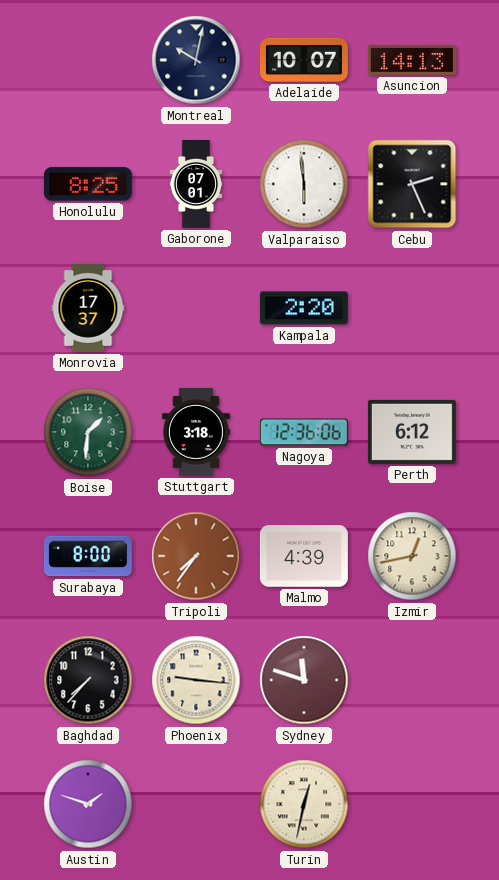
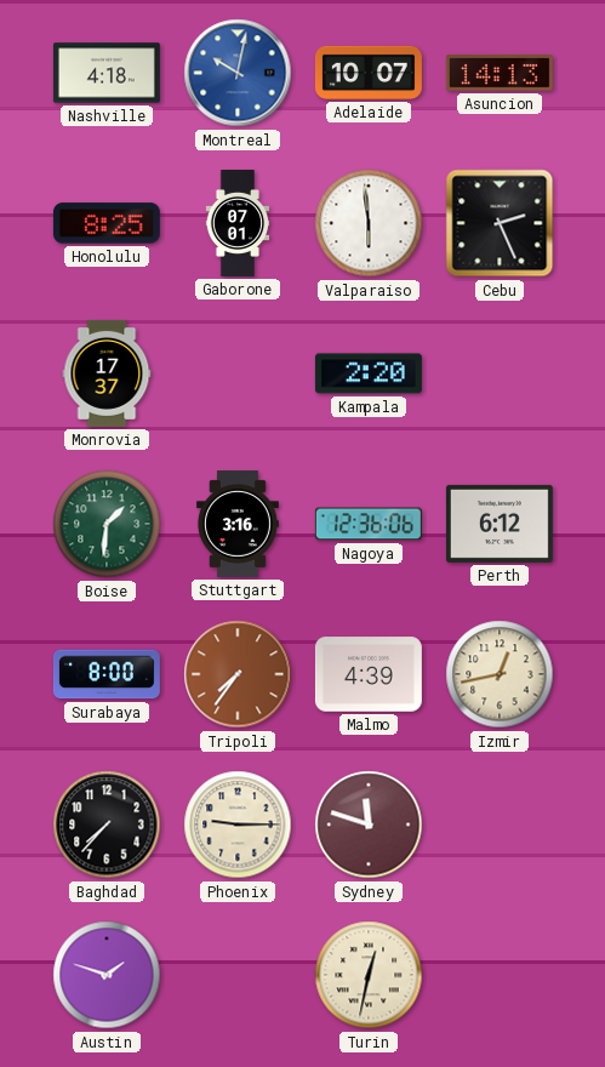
Nashville: none -> 4:18
Montreal dial: navy -> blue
Stuttgart: 3:18 -> 3:16
Phoenix: 9:16 -> 9:15
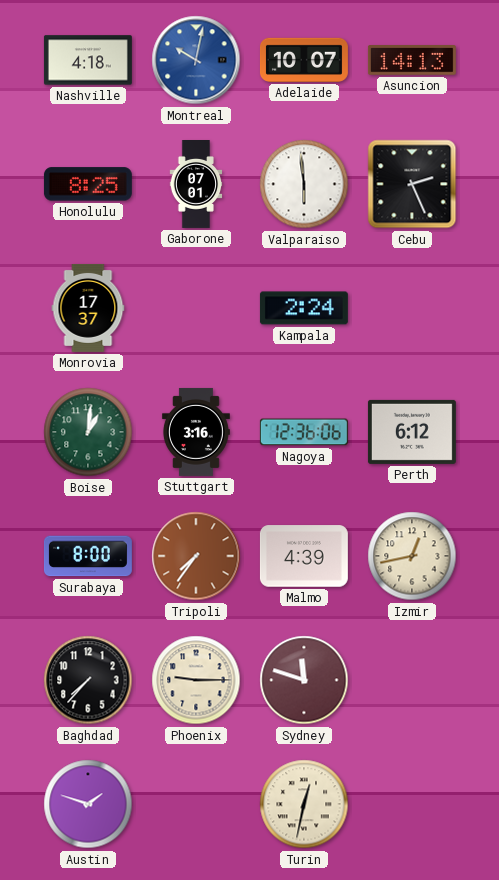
Kampala: 2:20 -> 2:24
Boise: 1:31 -> 1:01
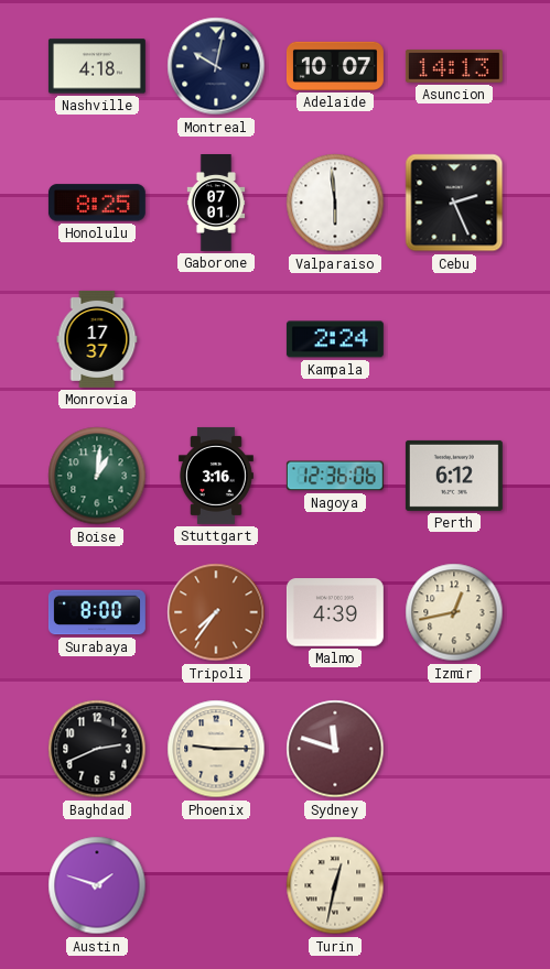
Montreal dial: blue -> navy
Baghdad: 7:37 -> 2:41
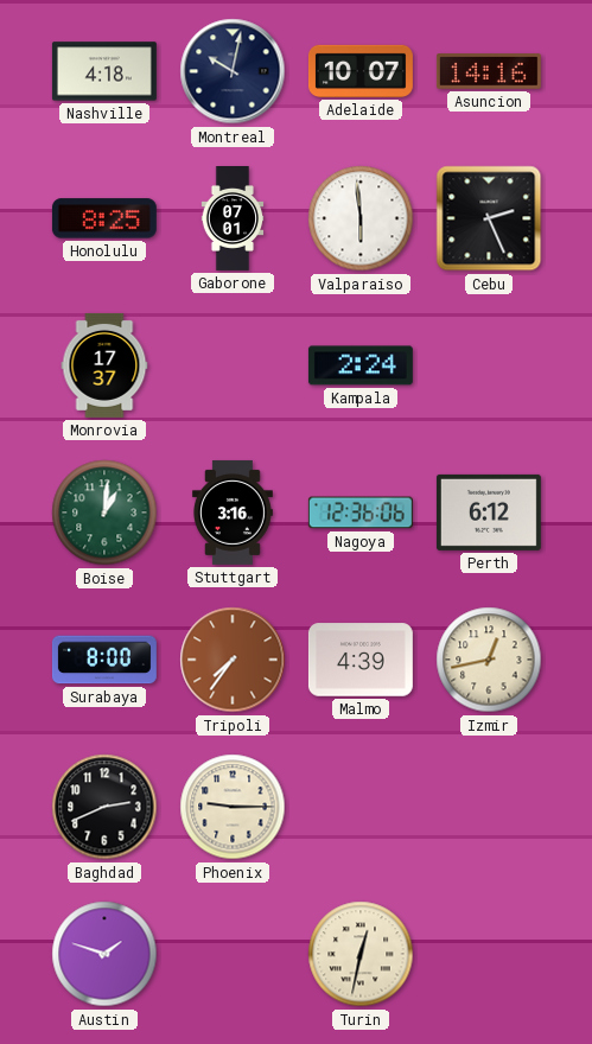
Asuncion: 14:13 -> 14:16
Sydney: 11:48 -> none
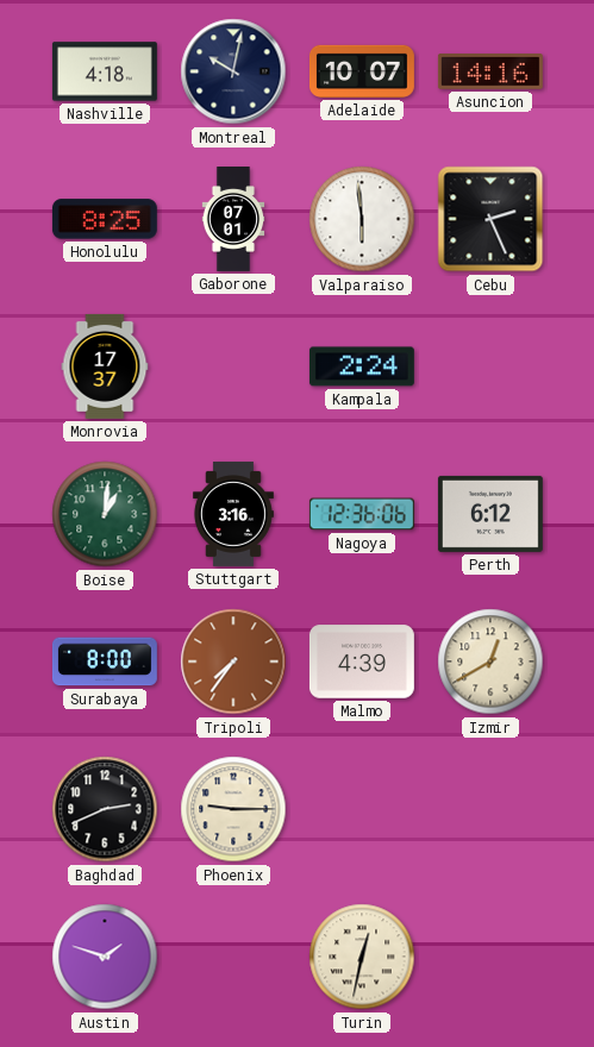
Izmir: 12:43 -> 12:40
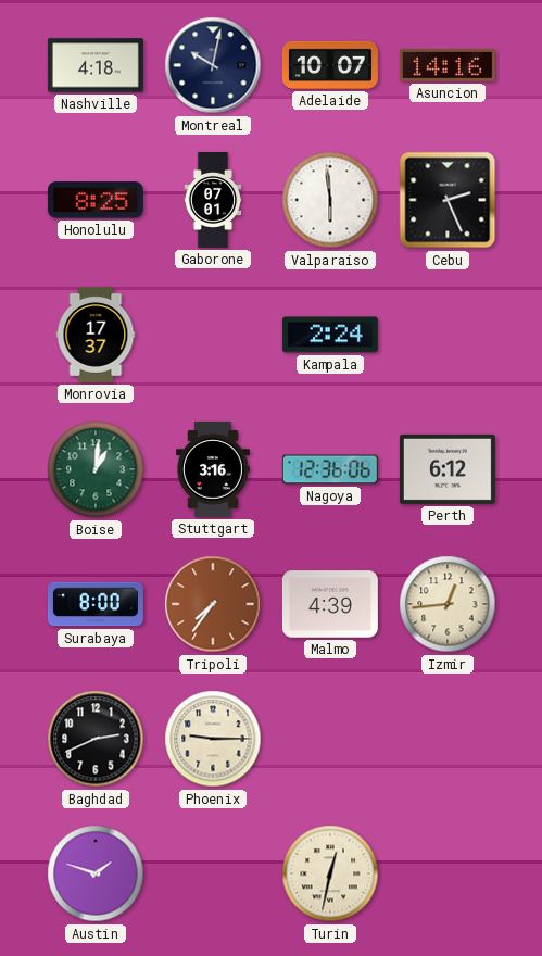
Izmir: 12:40 -> 12:44
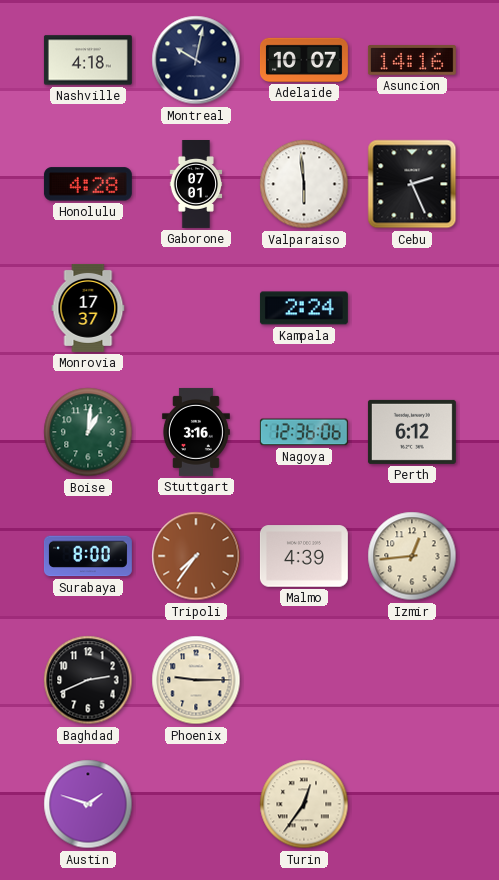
Honolulu: 8:25 -> 4:28
Turin: 12:32 -> 12:36
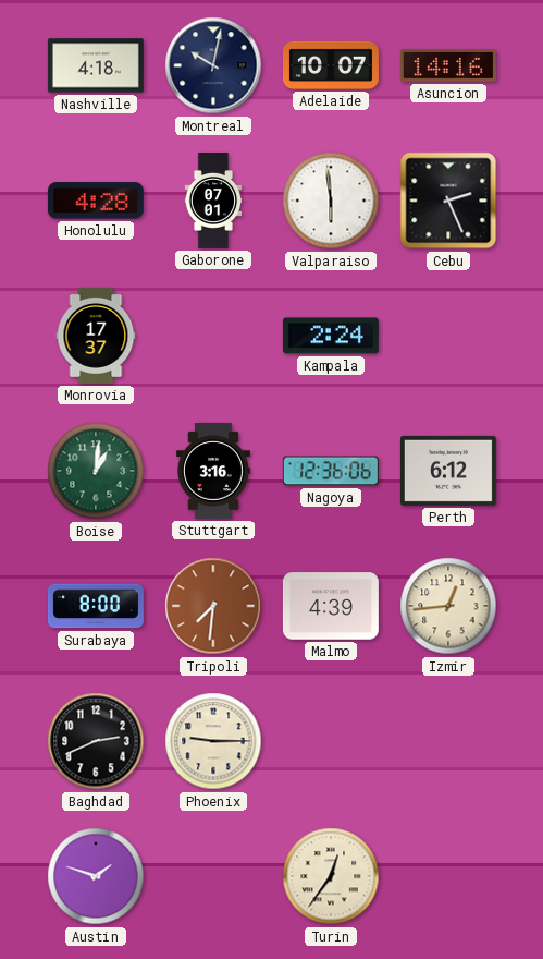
Tripoli: 7:36 -> 7:31
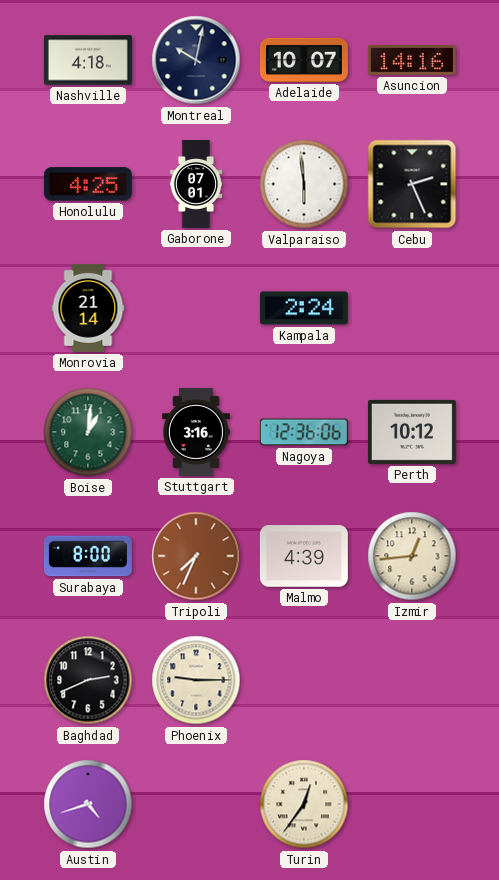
Honolulu: 4:28 -> 4:25
Monrovia: 17:37 -> 21:14
Perth: 6:12 -> 10:12
Tripoli: 7:31 -> 7:34
Austin: 1:48 -> 4:42
